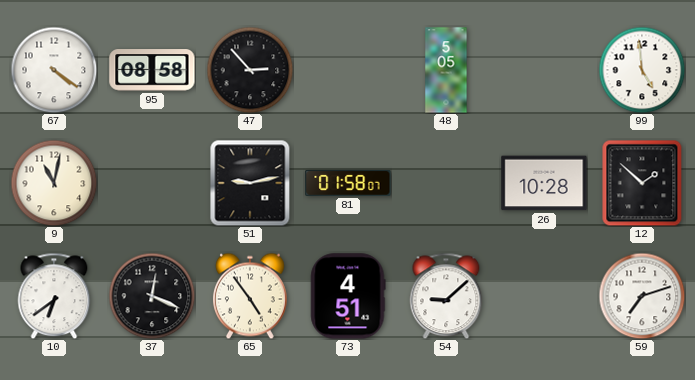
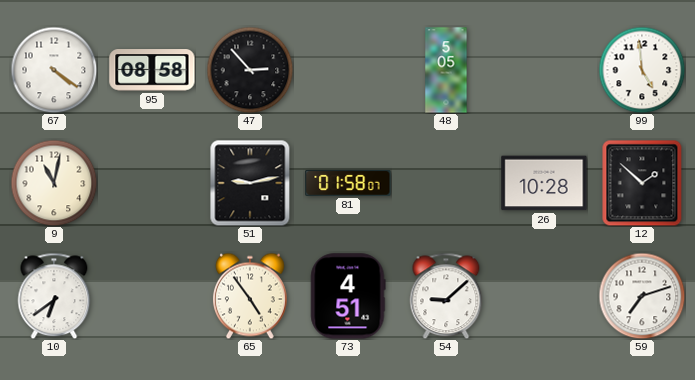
37: 12:19 -> none
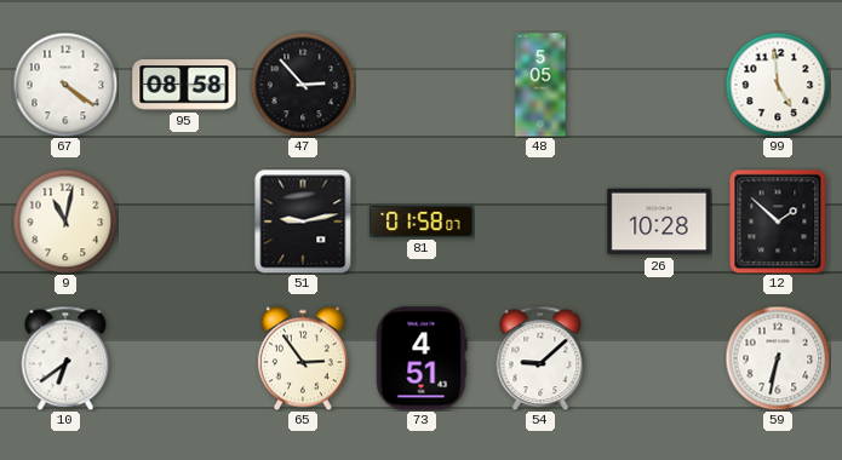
65: 4:54 -> 2:54
59: 7:12 -> 6:32
